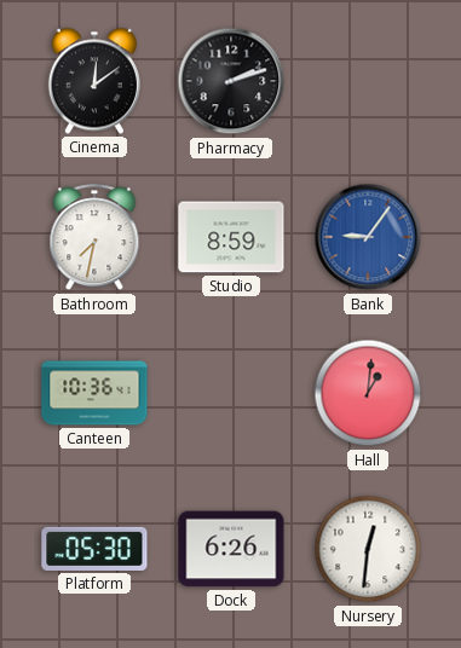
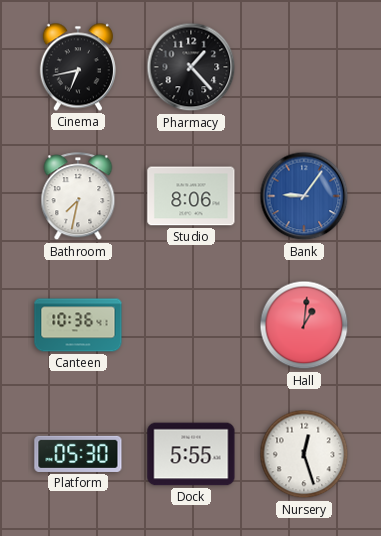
Cinema: 12:09 -> 6:43
Pharmacy: 2:12 -> 1:23
Studio: 8:59 -> 8:06
Dock: 6:26 -> 5:55
Nursery: 12:31 -> 12:27
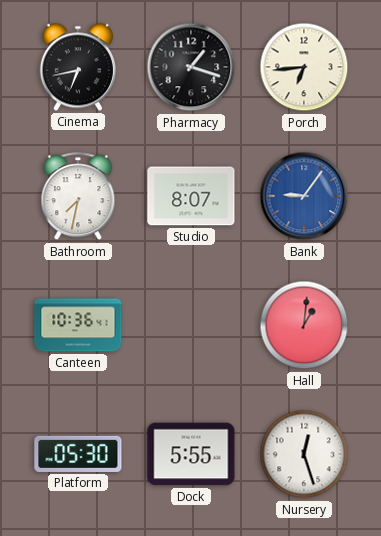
Pharmacy: 1:23 -> 1:18
Porch: none -> 6:44
Studio: 8:06 -> 8:07
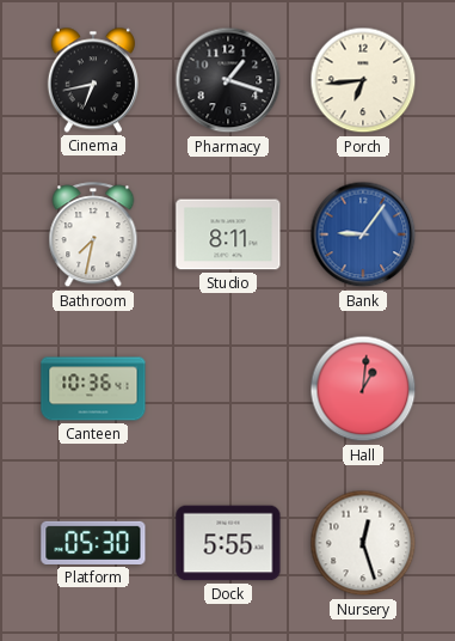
Studio: 8:07 -> 8:11
